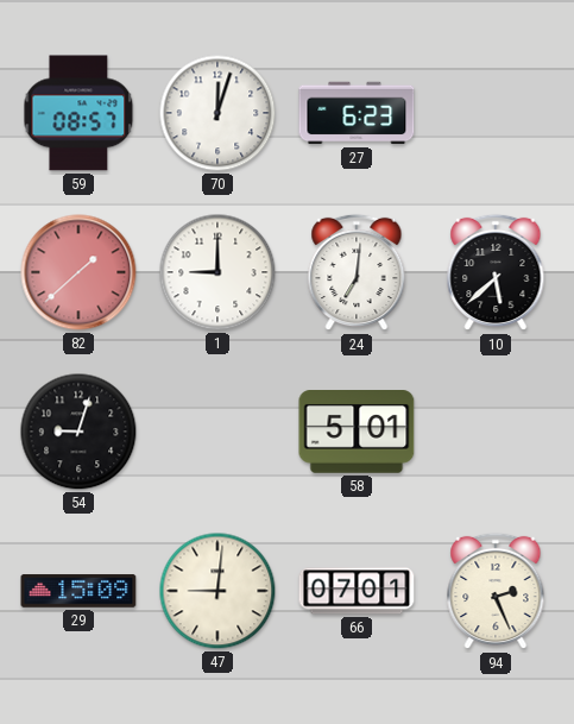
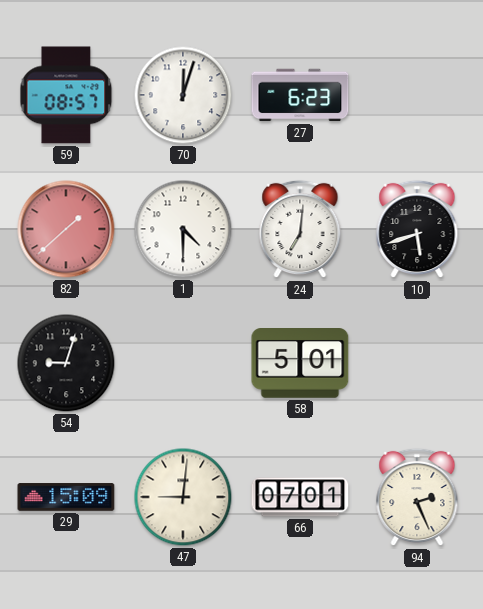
1: 9:00 -> 4:30
10: 5:38 -> 5:42
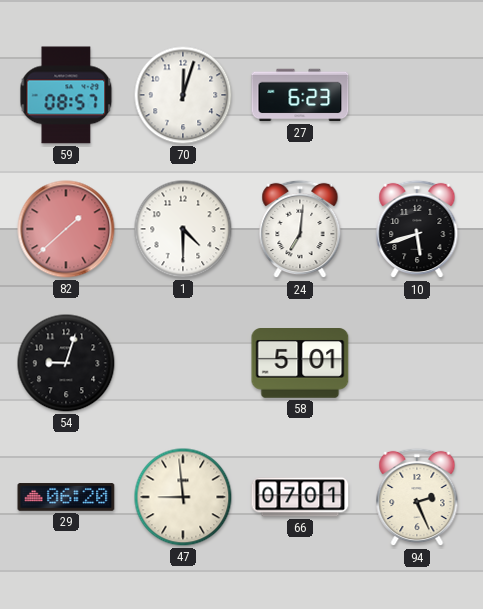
29: 15:09 -> 06:20
47: 9:01 -> 8:59
